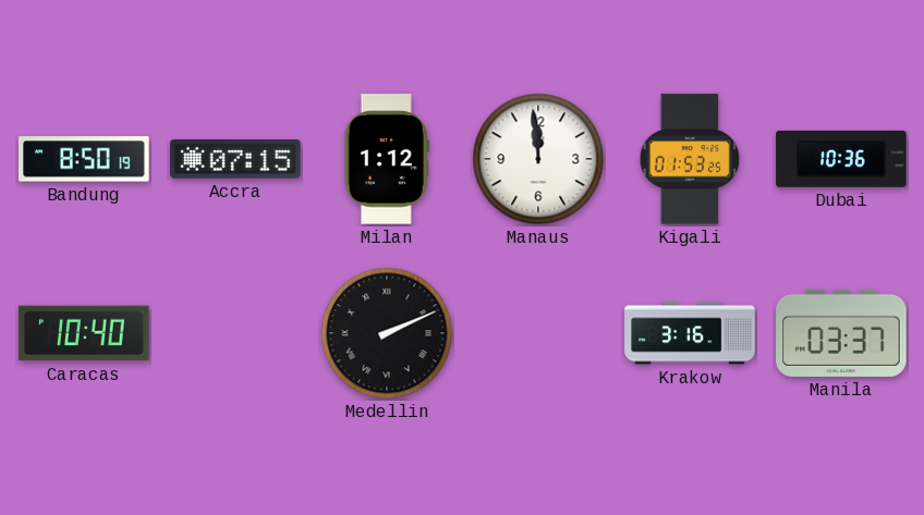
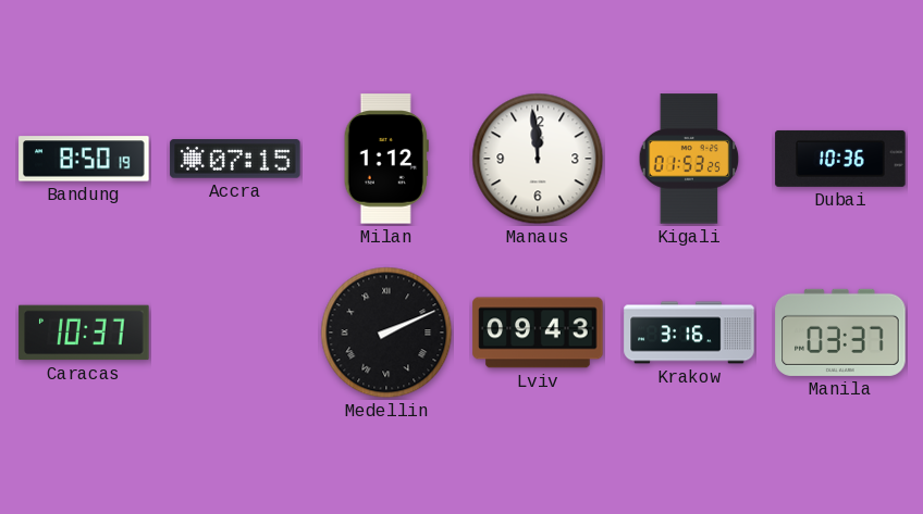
Caracas: 10:40 -> 10:37
Lviv: none -> 09:43
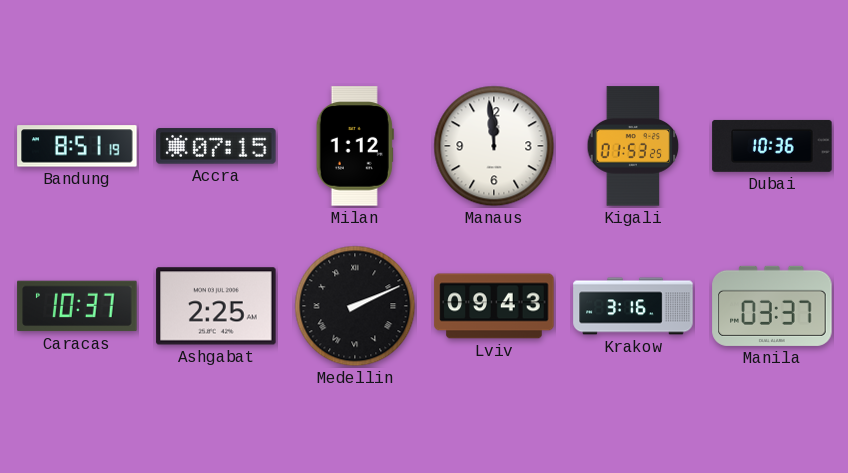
Bandung: 8:50 -> 8:51
Ashgabat: none -> 2:25
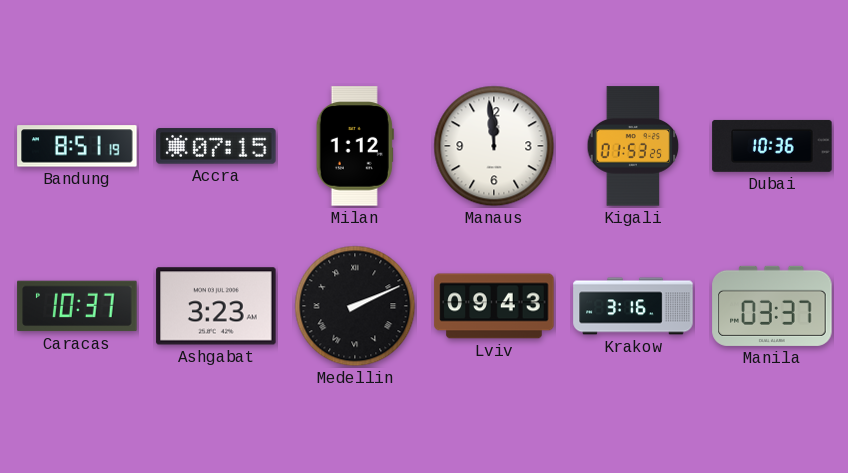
Ashgabat: 2:25 -> 3:23
